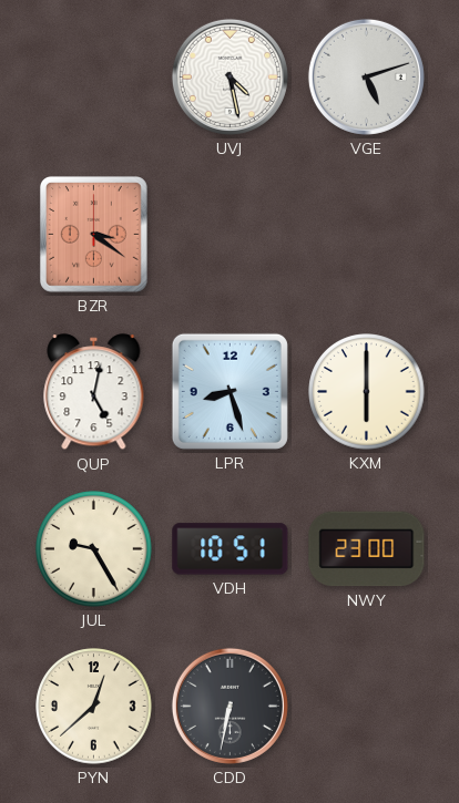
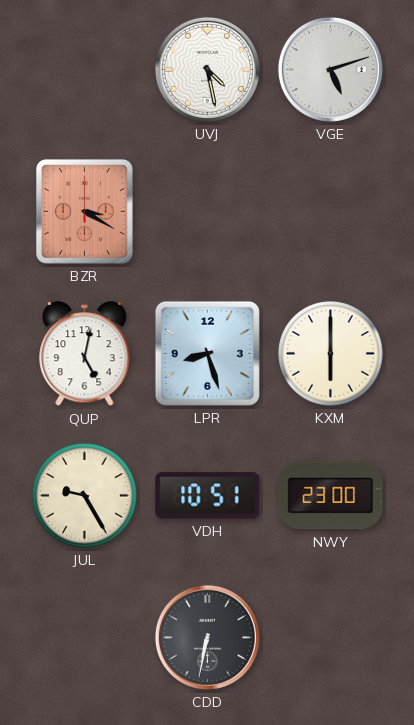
BZR: 3:21 -> 3:20
PYN: 12:38 -> none
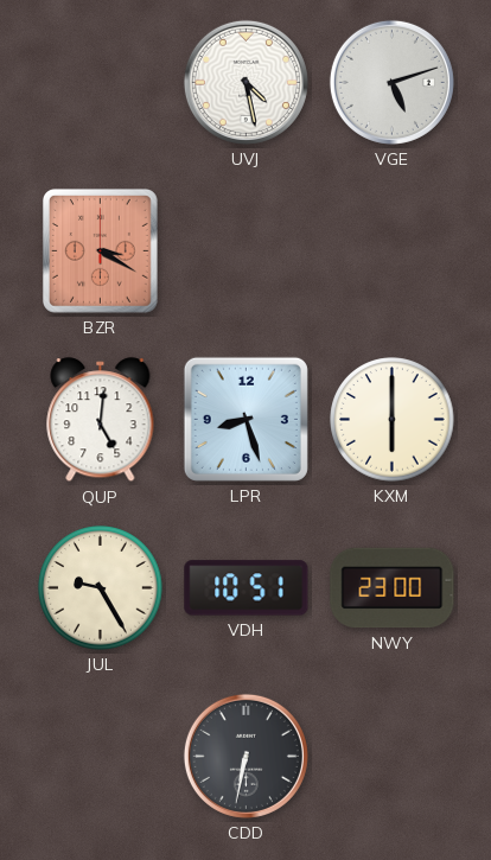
QUP: 5:02 -> 5:01
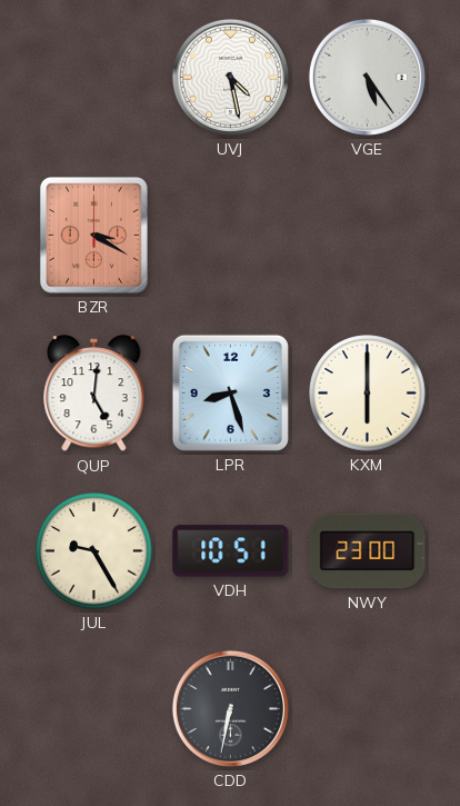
VGE: 5:12 -> 5:24
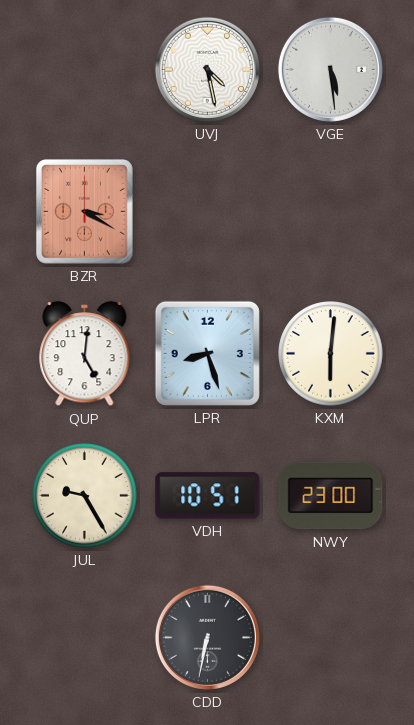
VGE: 5:24 -> 5:29
KXM: 6:00 -> 6:01
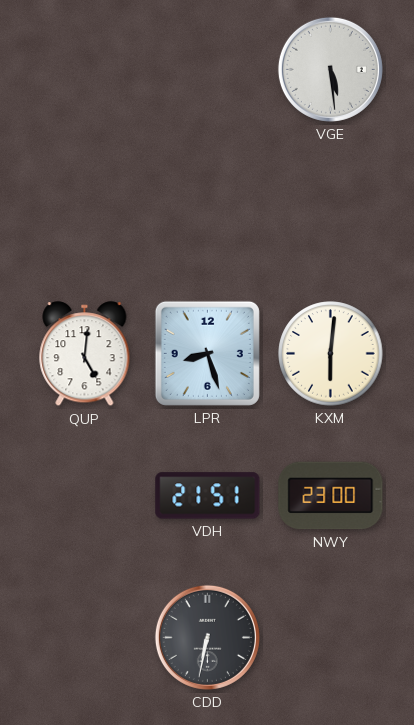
UVJ: 4:28 -> none
BZR: 3:20 -> none
JUL: 9:25 -> none
VDH: 10:51 -> 21:51
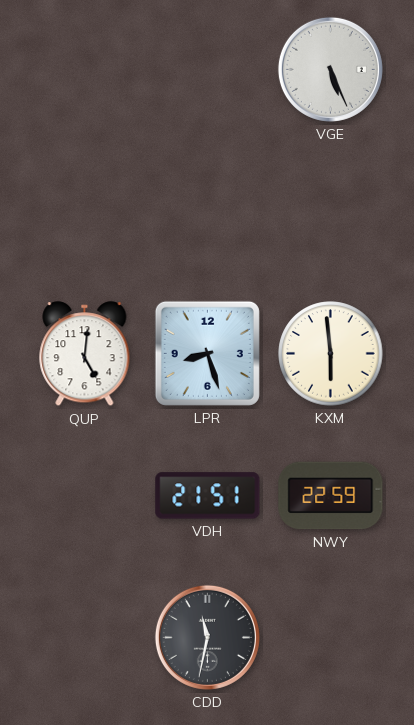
VGE: 5:29 -> 5:26
KXM: 6:01 -> 5:59
NWY: 23:00 -> 22:59
CDD: 6:32 -> 11:32
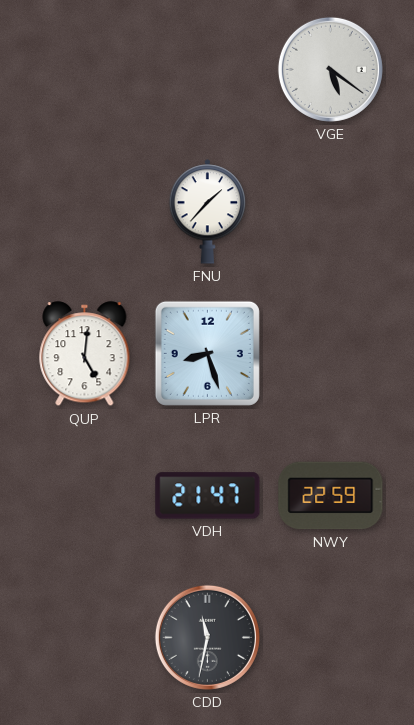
VGE: 5:26 -> 5:21
FNU: none -> 1:37
KXM: 5:59 -> none
VDH: 21:51 -> 21:47
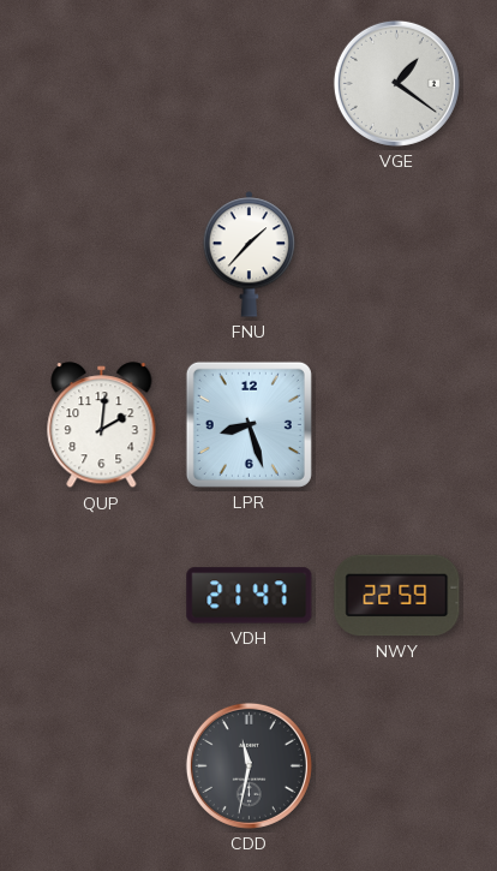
VGE: 5:21 -> 1:21
QUP: 5:01 -> 2:01
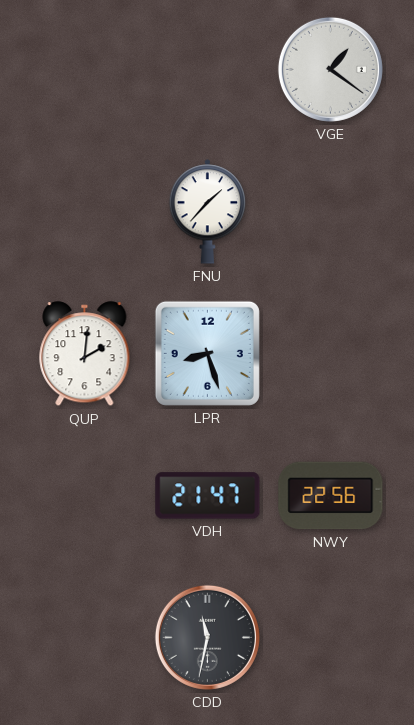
NWY: 22:59 -> 22:56
